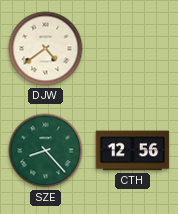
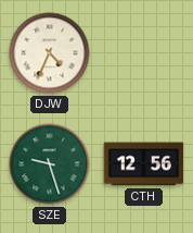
DJW: 4:39 -> 4:34
SZE: 8:23 -> 9:27
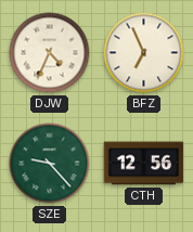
BFZ: none -> 6:56
SZE: 9:27 -> 9:23
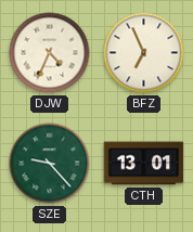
CTH: 12:56 -> 13:01
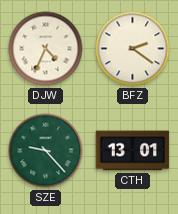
BFZ: 6:56 -> 2:21
